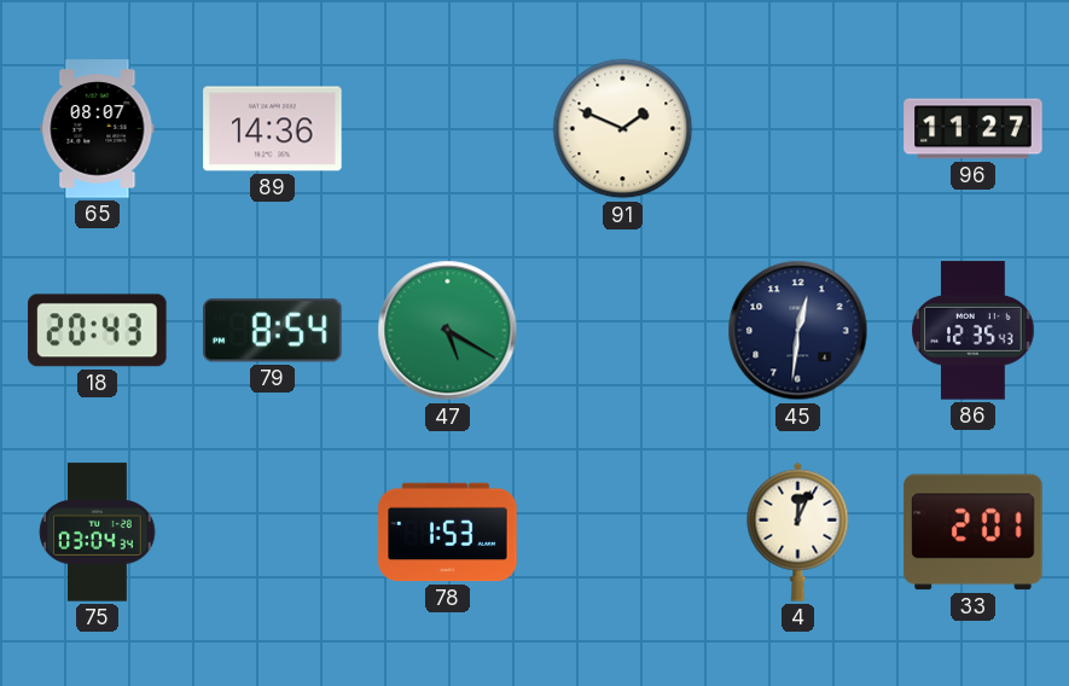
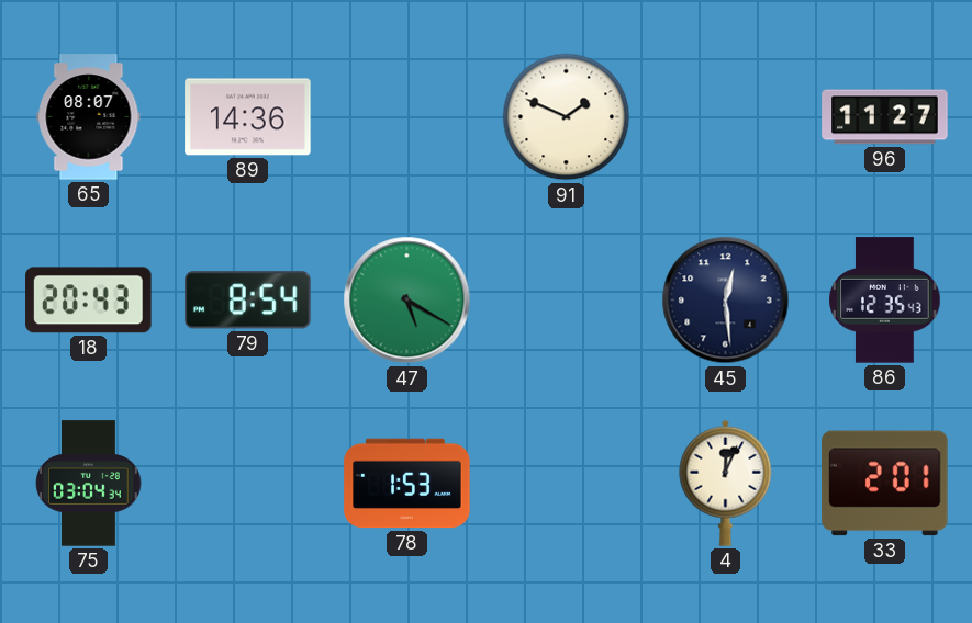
45: 12:31 -> 12:29
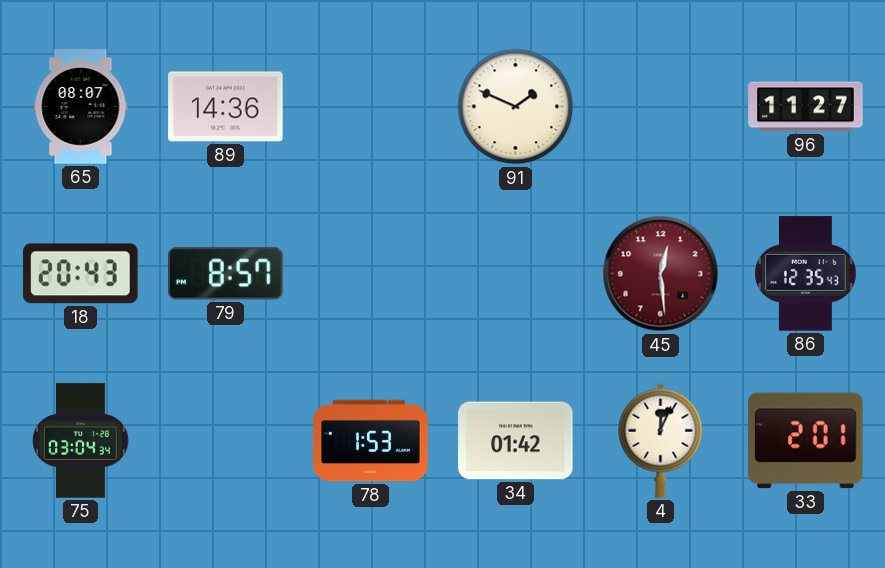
79: 8:54 -> 8:57
47: 5:20 -> none
45 dial: navy -> burgundy
34: none -> 01:42
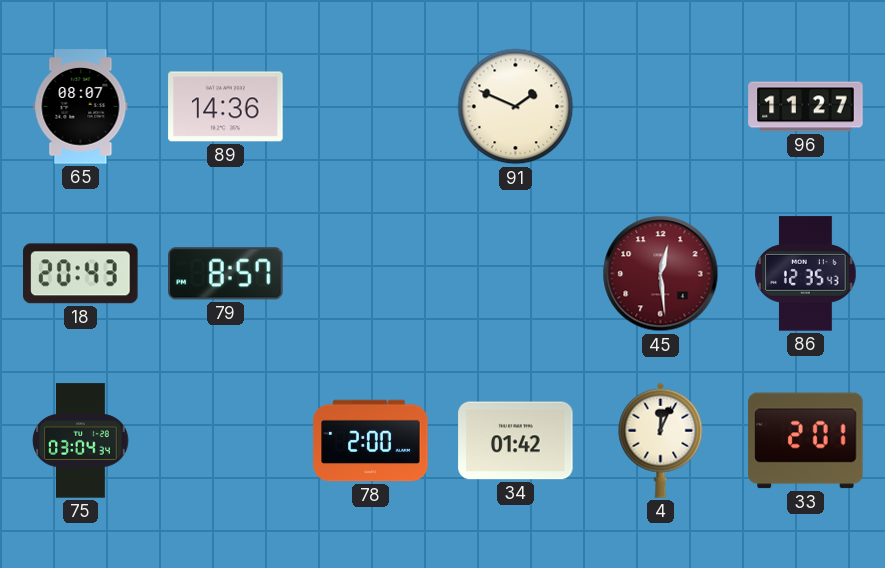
78: 1:53 -> 2:00
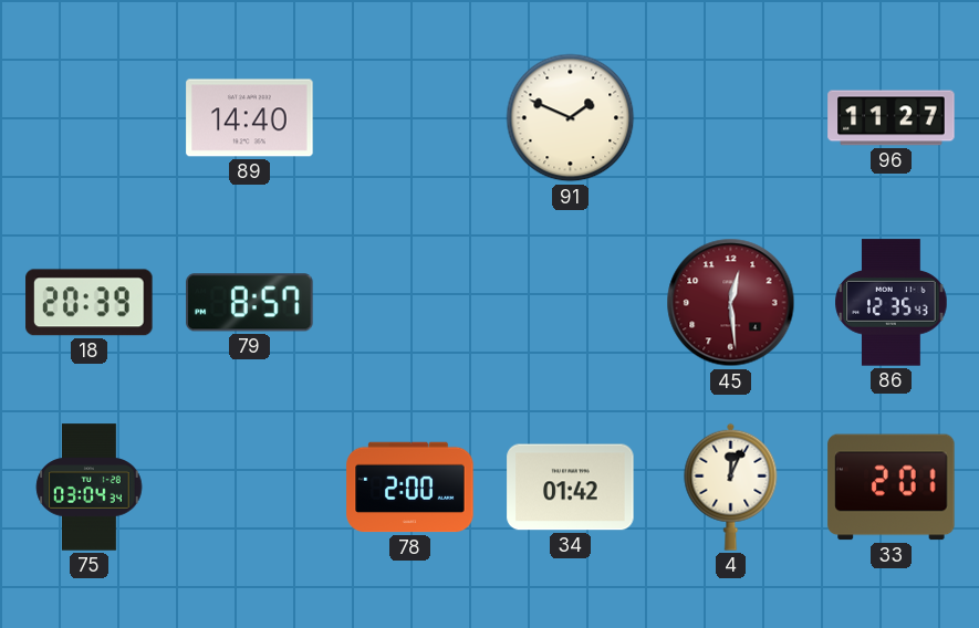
65: 08:07 -> none
89: 14:36 -> 14:40
18: 20:43 -> 20:39
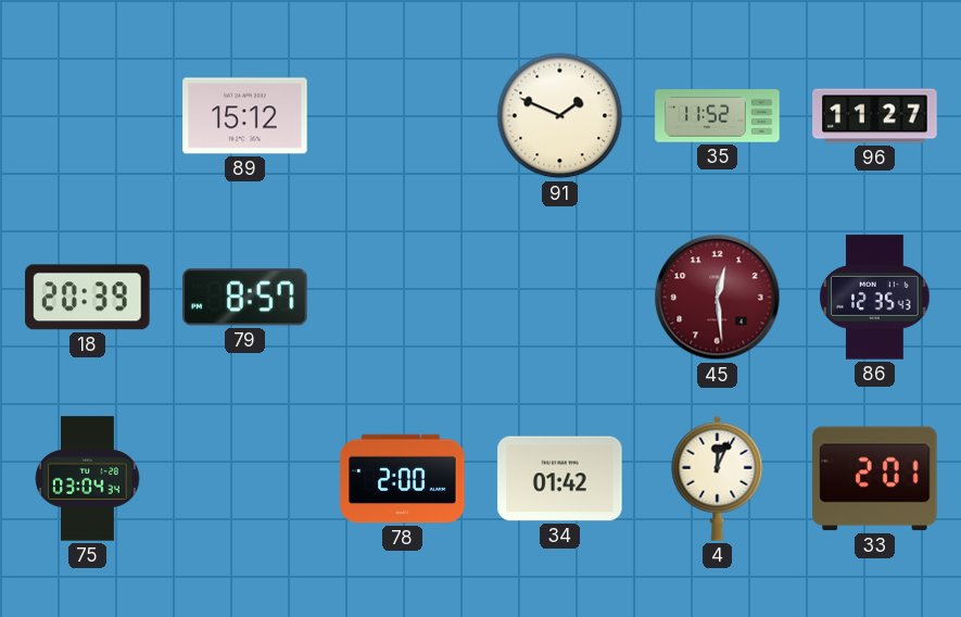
89: 14:40 -> 15:12
35: none -> 11:52
